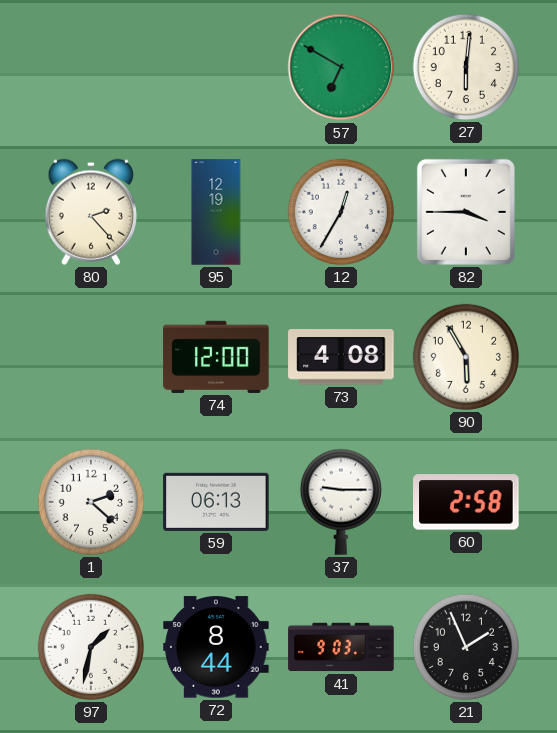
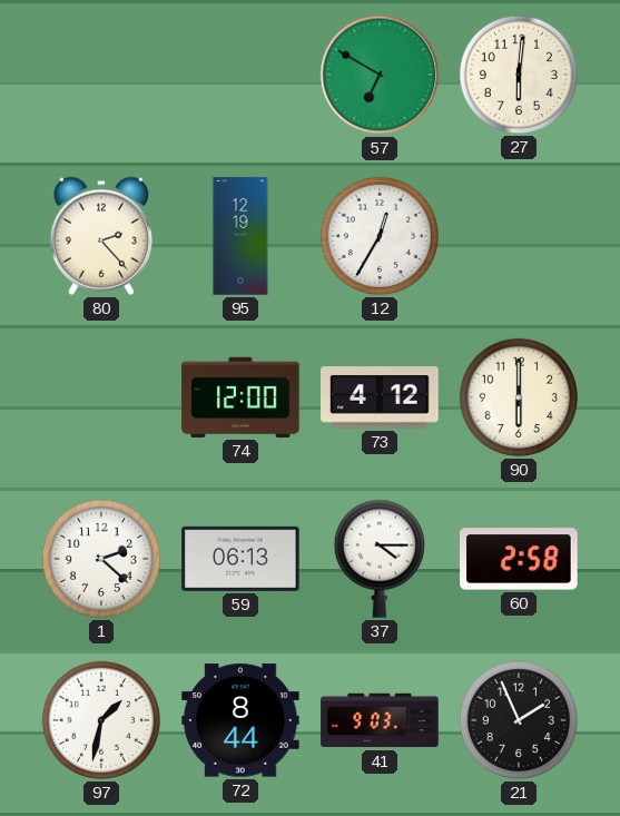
82: 3:45 -> none
73: 4:08 -> 4:12
90: 5:55 -> 6:00
37: 9:15 -> 4:15
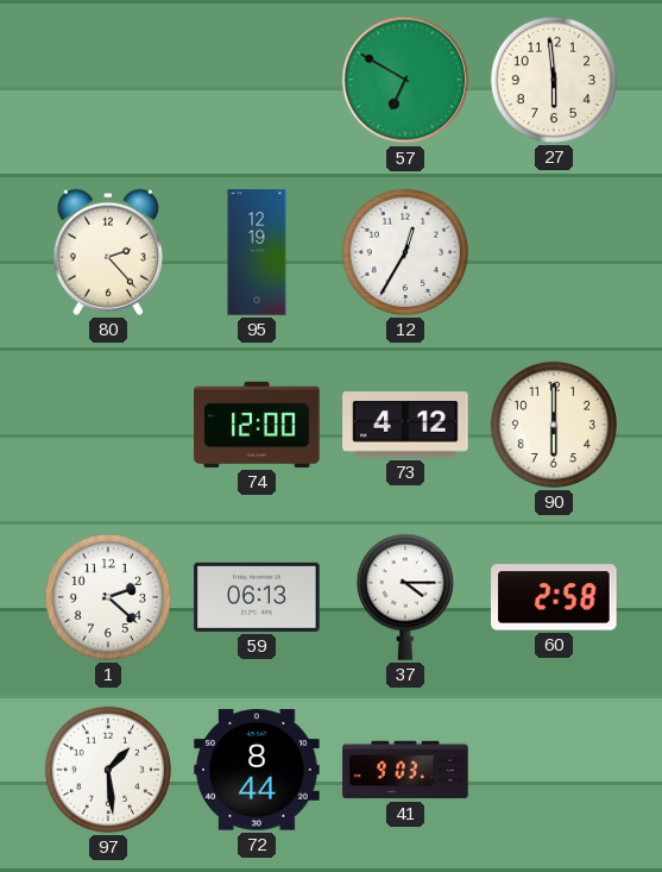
27: 6:01 -> 5:59
97: 1:32 -> 1:29
21: 1:56 -> none
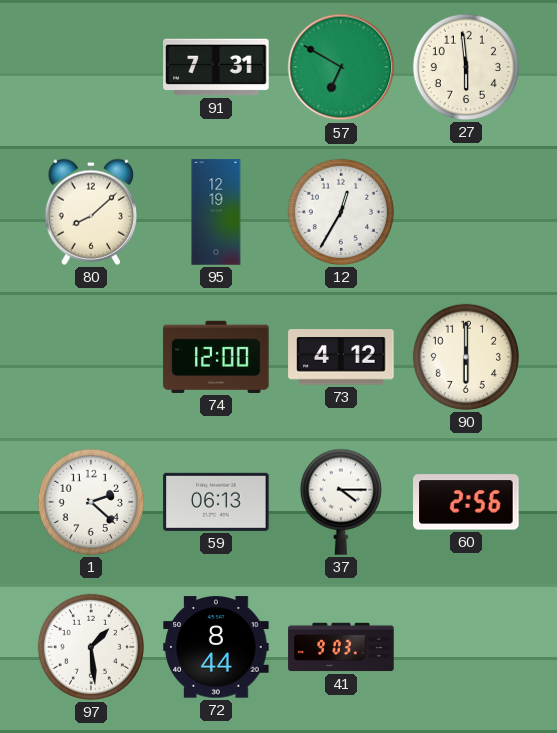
91: none -> 7:31
80: 2:23 -> 8:08
60: 2:58 -> 2:56
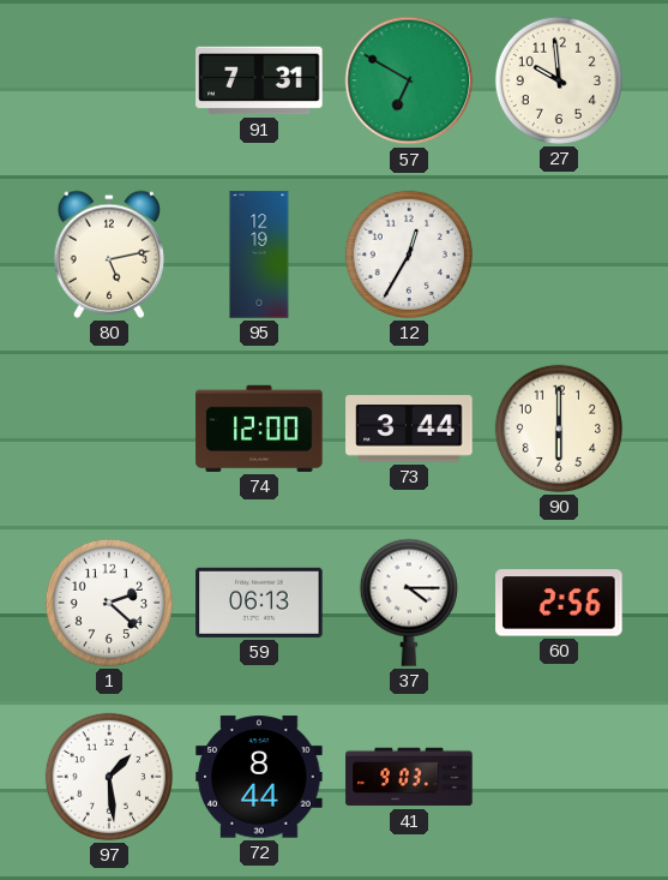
27: 5:59 -> 9:59
80: 8:08 -> 5:13
73: 4:12 -> 3:44
